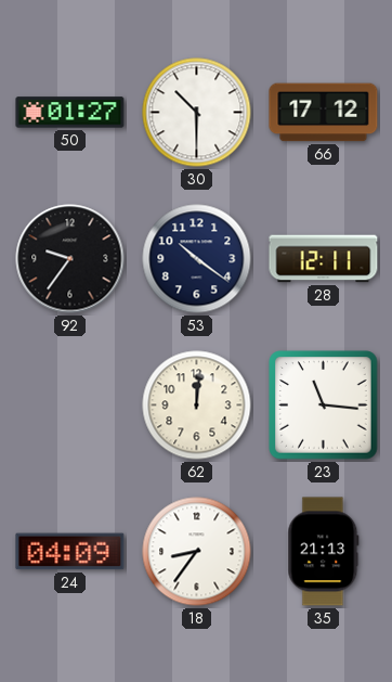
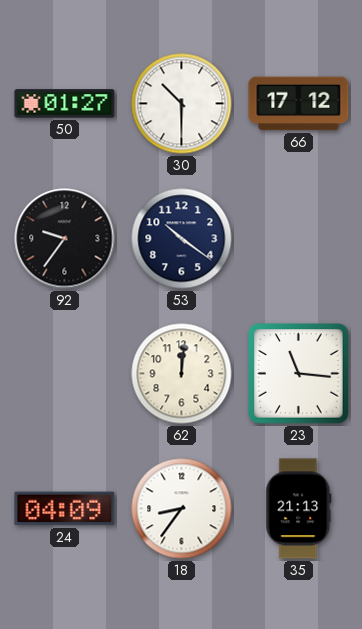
28: 12:11 -> none
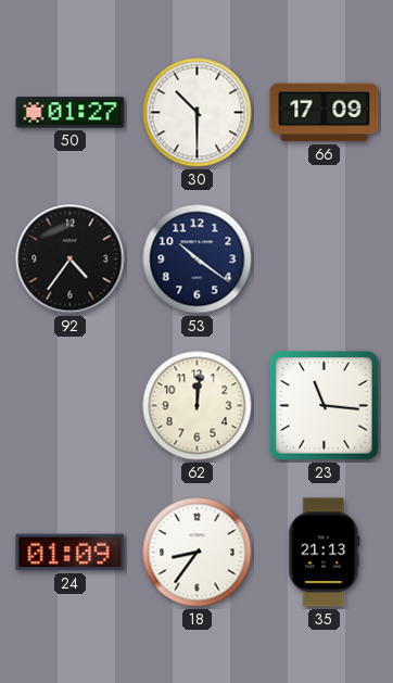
66: 17:12 -> 17:09
92: 9:36 -> 4:36
24: 04:09 -> 01:09
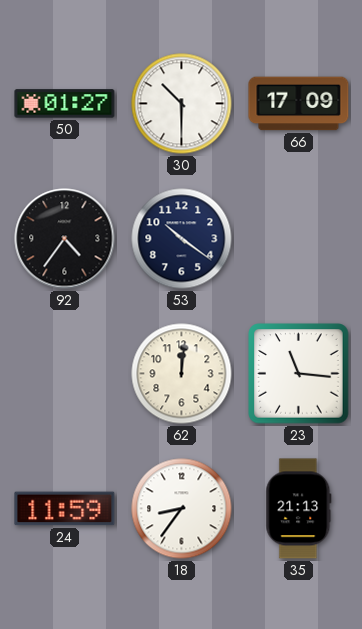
24: 01:09 -> 11:59
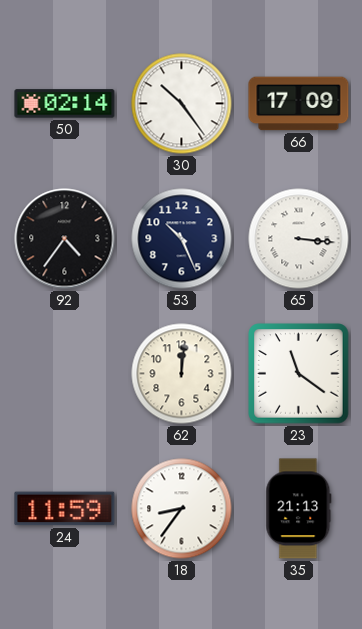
50: 01:27 -> 02:14
30: 10:30 -> 10:24
53: 10:21 -> 10:26
65: none -> 3:16
23: 11:16 -> 11:21
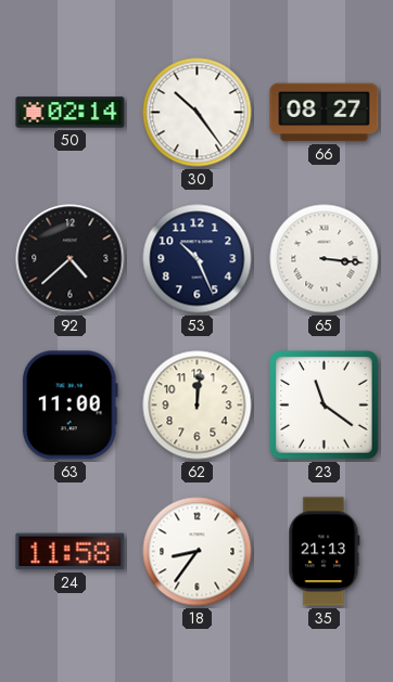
66: 17:09 -> 08:27
92: 4:36 -> 4:38
63: none -> 11:00
24: 11:59 -> 11:58
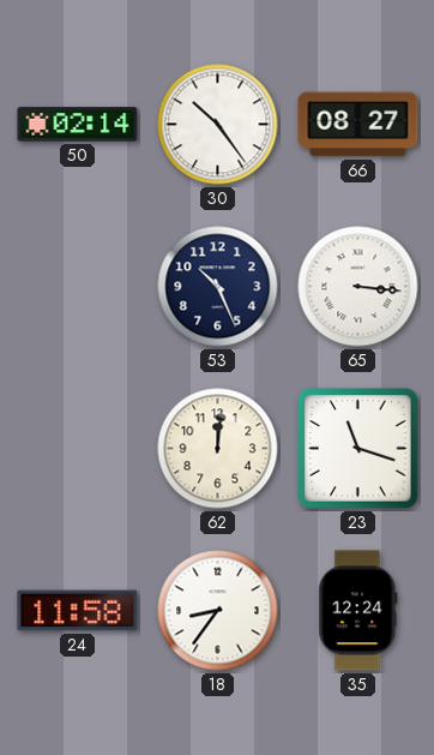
92: 4:38 -> none
63: 11:00 -> none
23: 11:21 -> 11:18
35: 21:13 -> 12:24
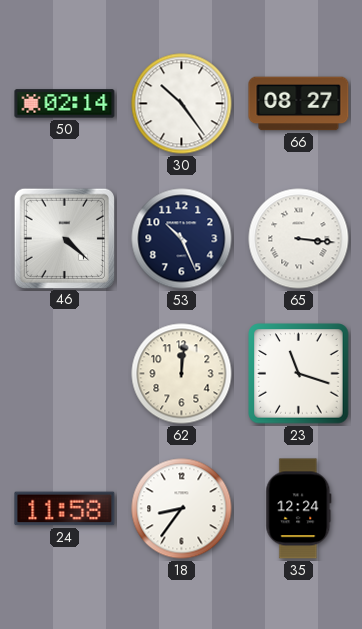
46: none -> 4:22
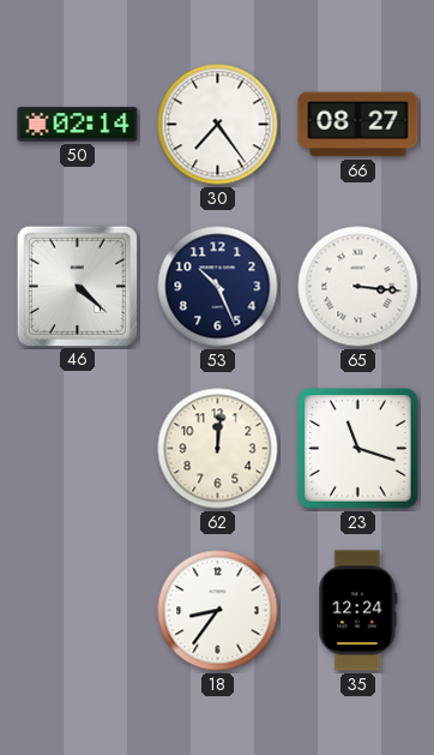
30: 10:24 -> 7:24
24: 11:58 -> none
